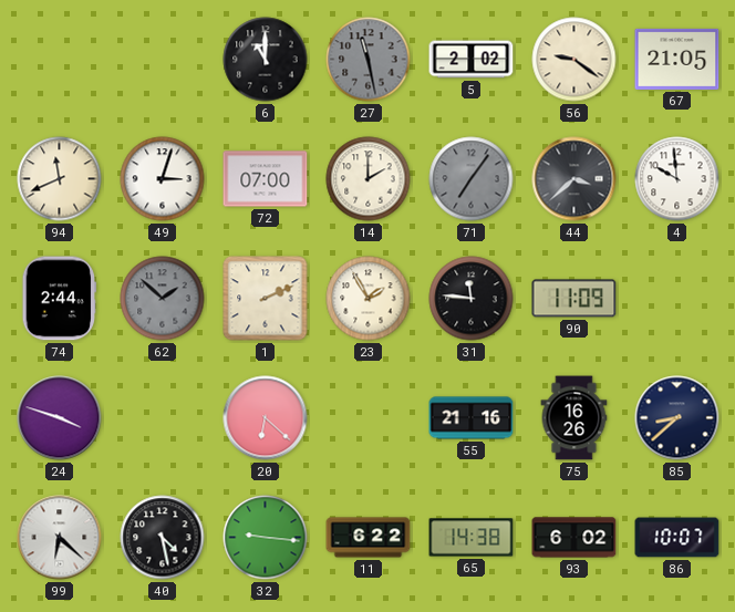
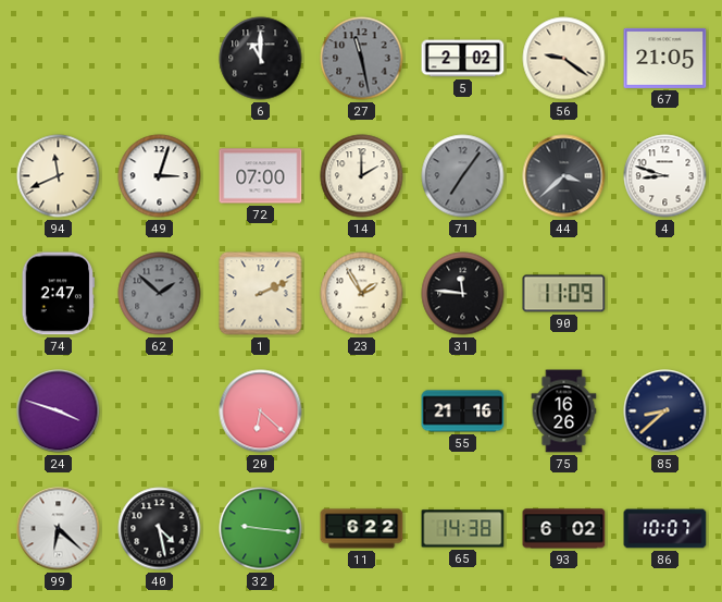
4: 9:59 -> 8:48
74: 2:44 -> 2:47
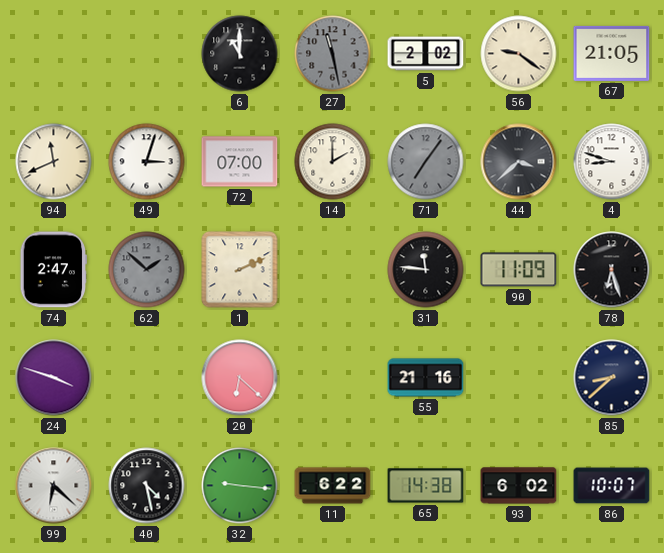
23: 1:55 -> none
78: none -> 6:27
75: 16:26 -> none
